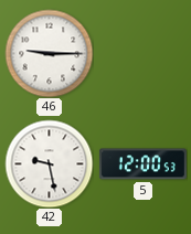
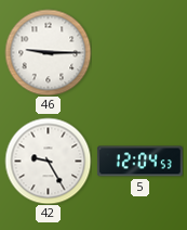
42: 9:28 -> 9:25
5: 12:00 -> 12:04
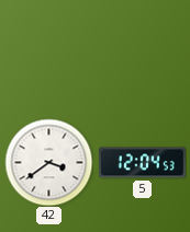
46: 9:15 -> none
42: 9:25 -> 3:39
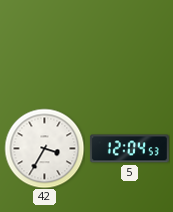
42: 3:39 -> 3:35
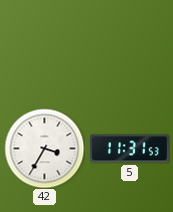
5: 12:04 -> 11:31
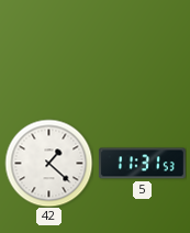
42: 3:35 -> 1:22
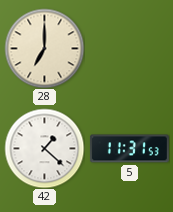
28: none -> 7:00
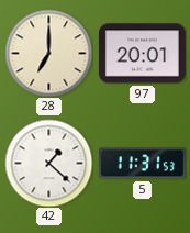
97: none -> 20:01
